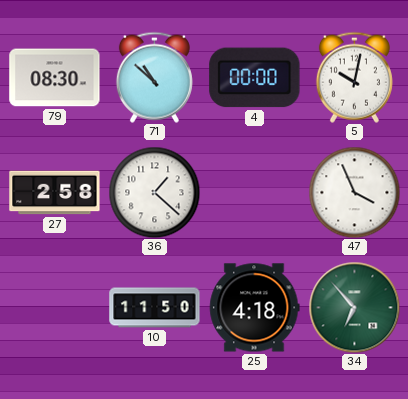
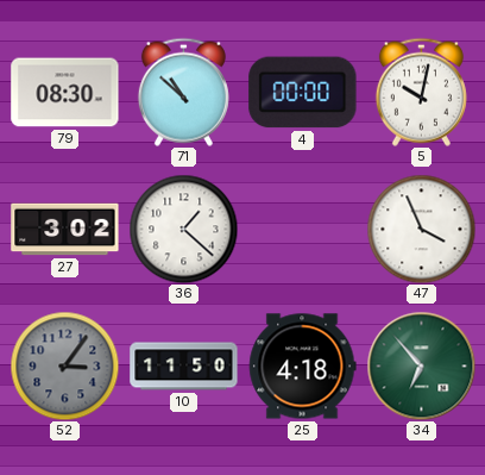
27: 2:58 -> 3:02
52: none -> 3:06
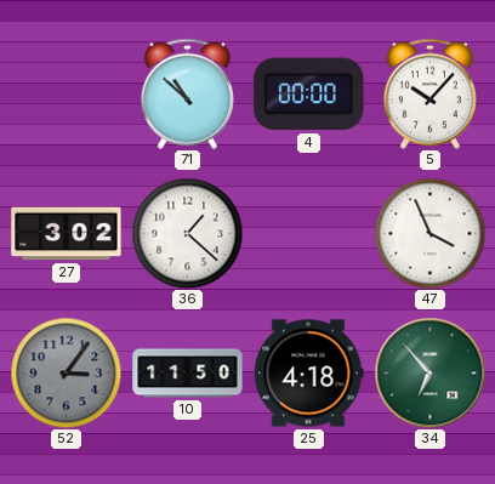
79: 08:30 -> none
5: 10:02 -> 10:07
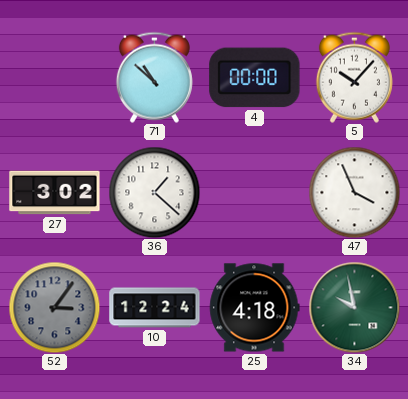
10: 11:50 -> 12:24
34: 6:53 -> 9:58
